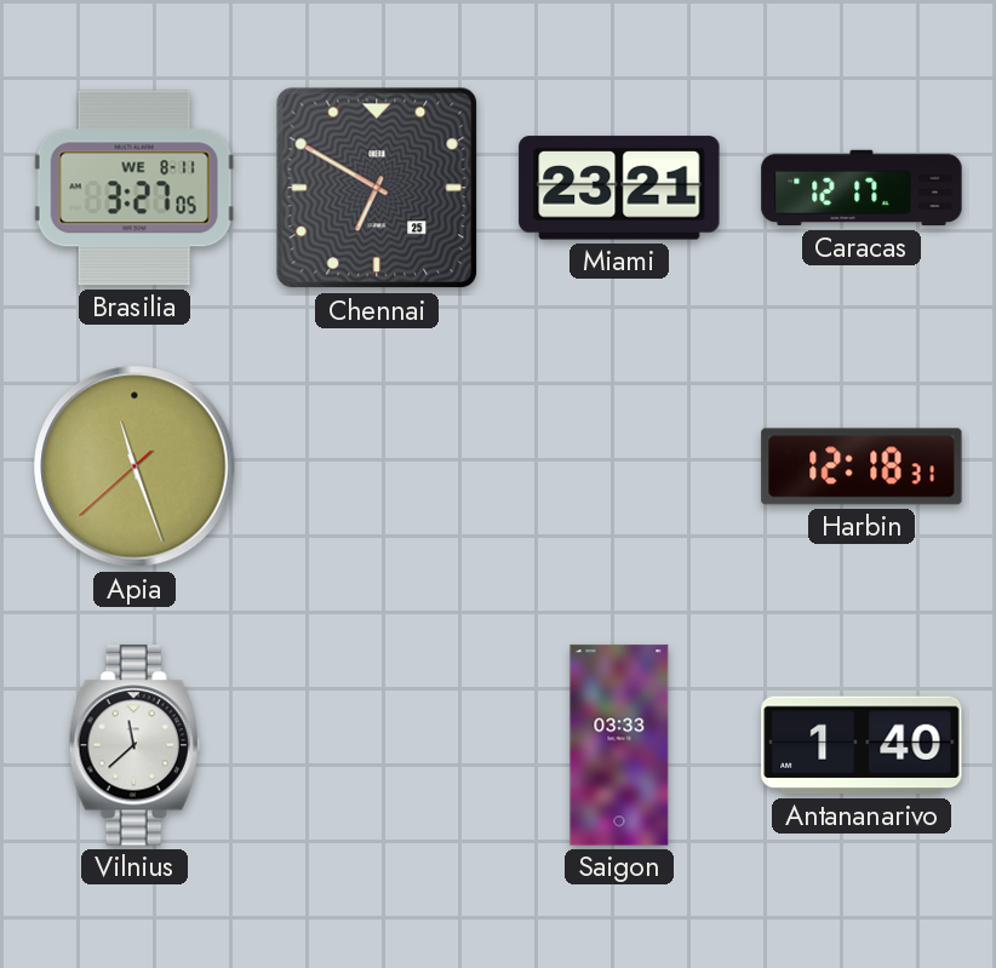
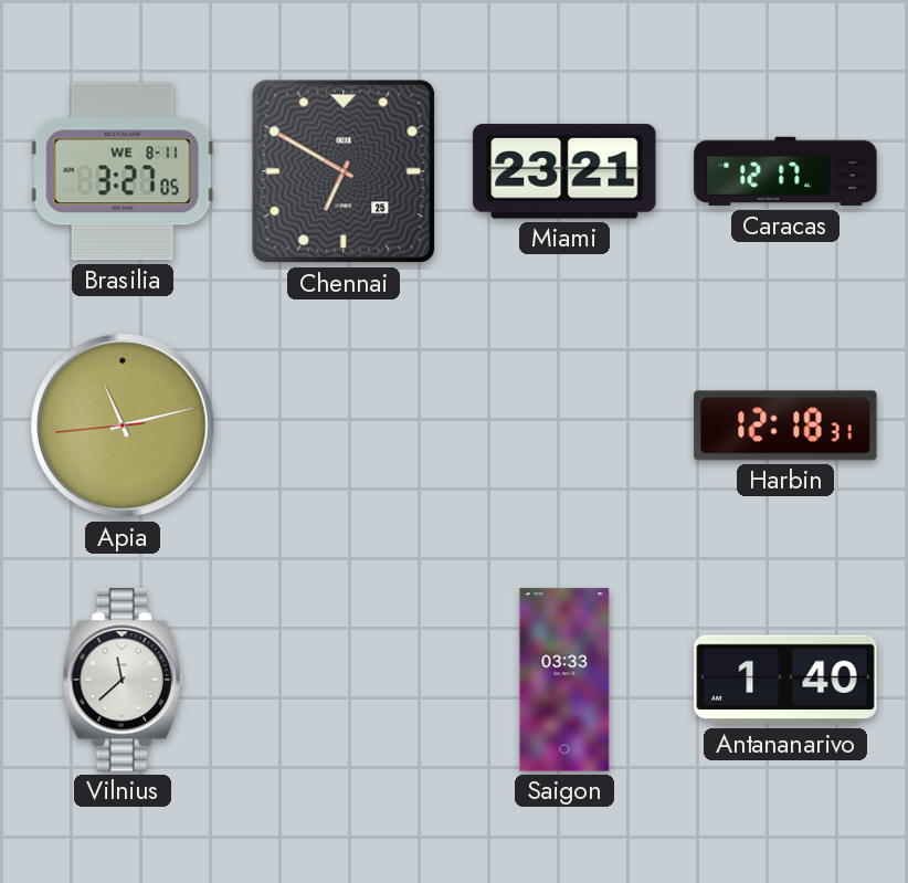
Apia: 11:26 -> 11:12
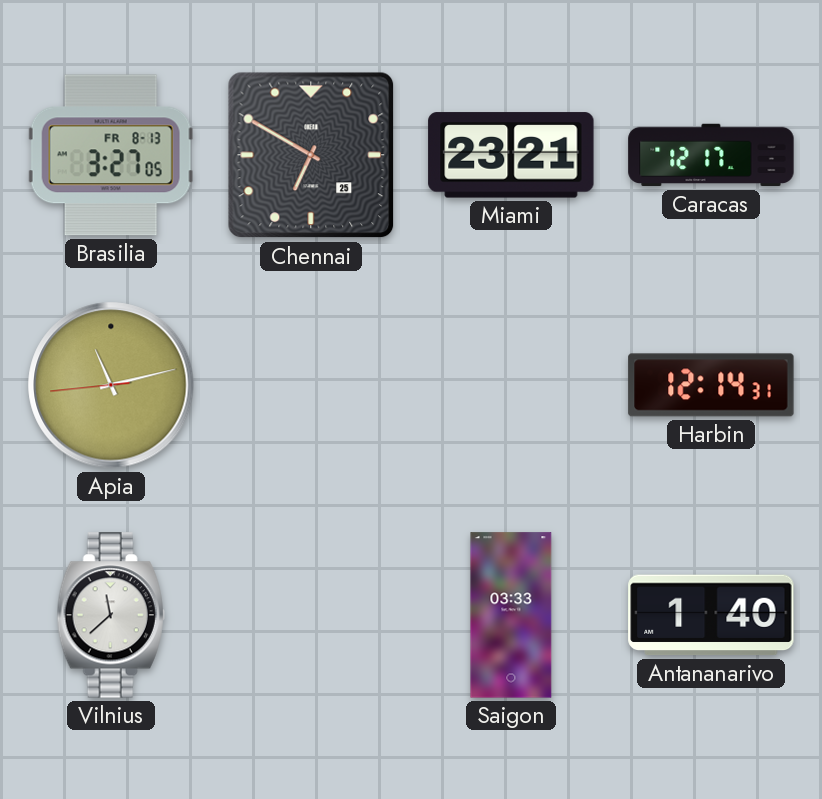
Brasilia date: WE 8-11 -> FR 8-13
Harbin: 12:18 -> 12:14
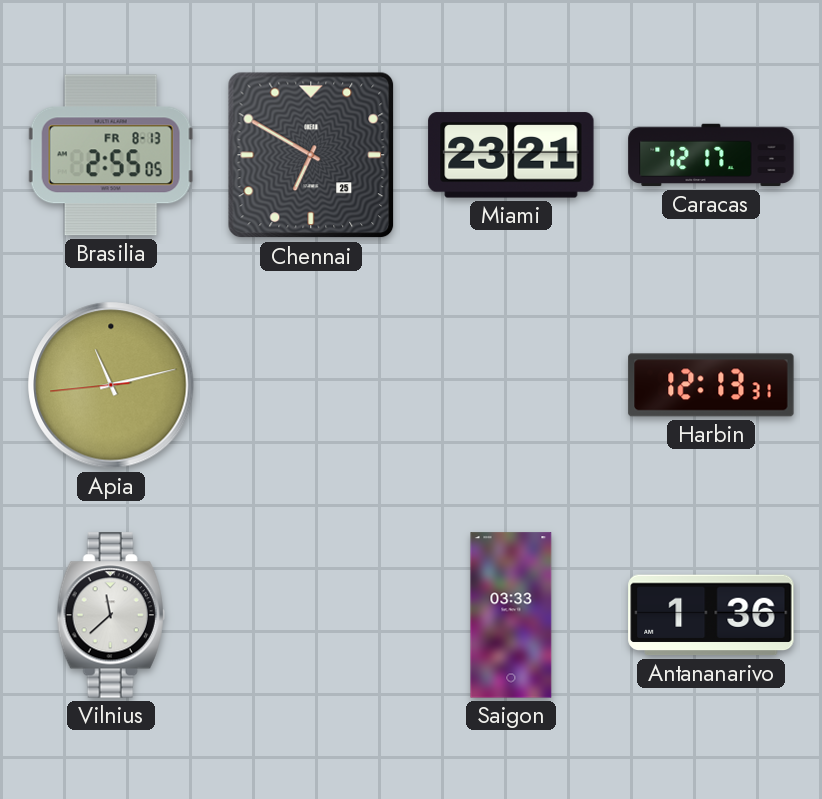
Brasilia: 3:27 -> 2:55
Harbin: 12:14 -> 12:13
Antananarivo: 1:40 -> 1:36
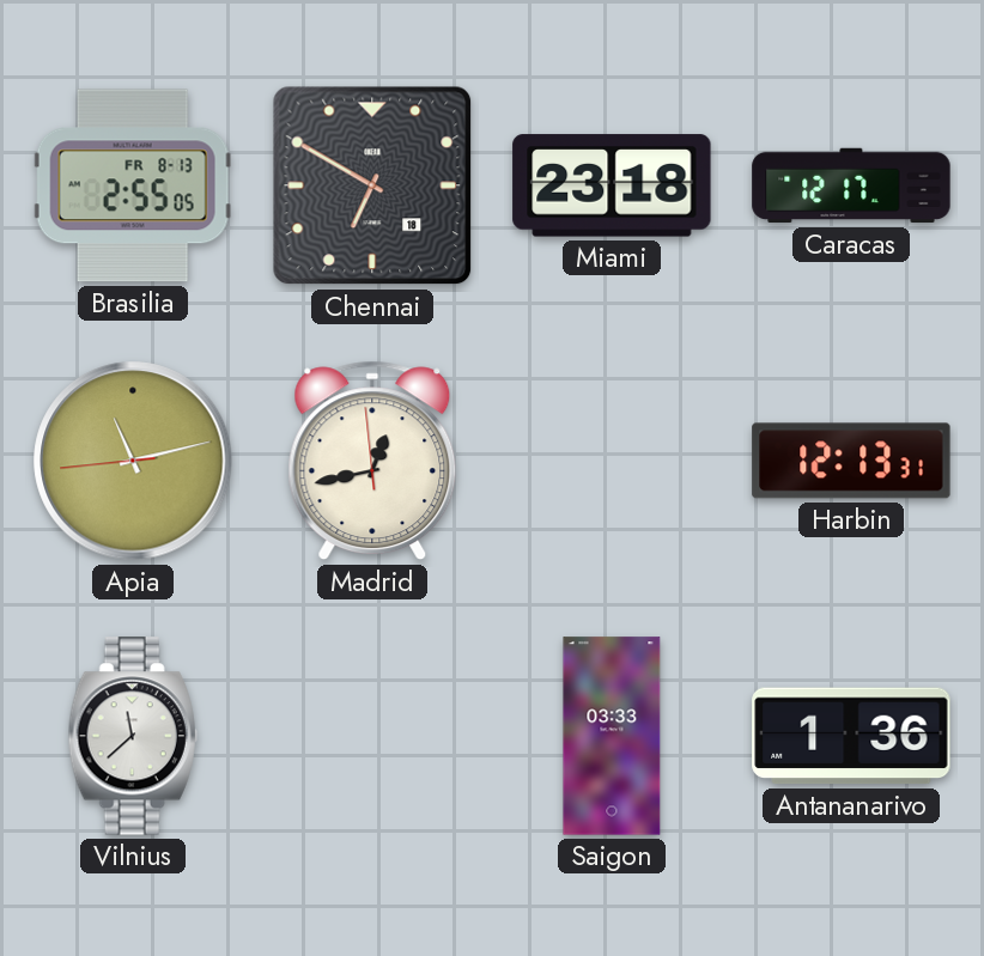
Chennai date: 25 -> 18
Miami: 23:21 -> 23:18
Madrid: none -> 12:42
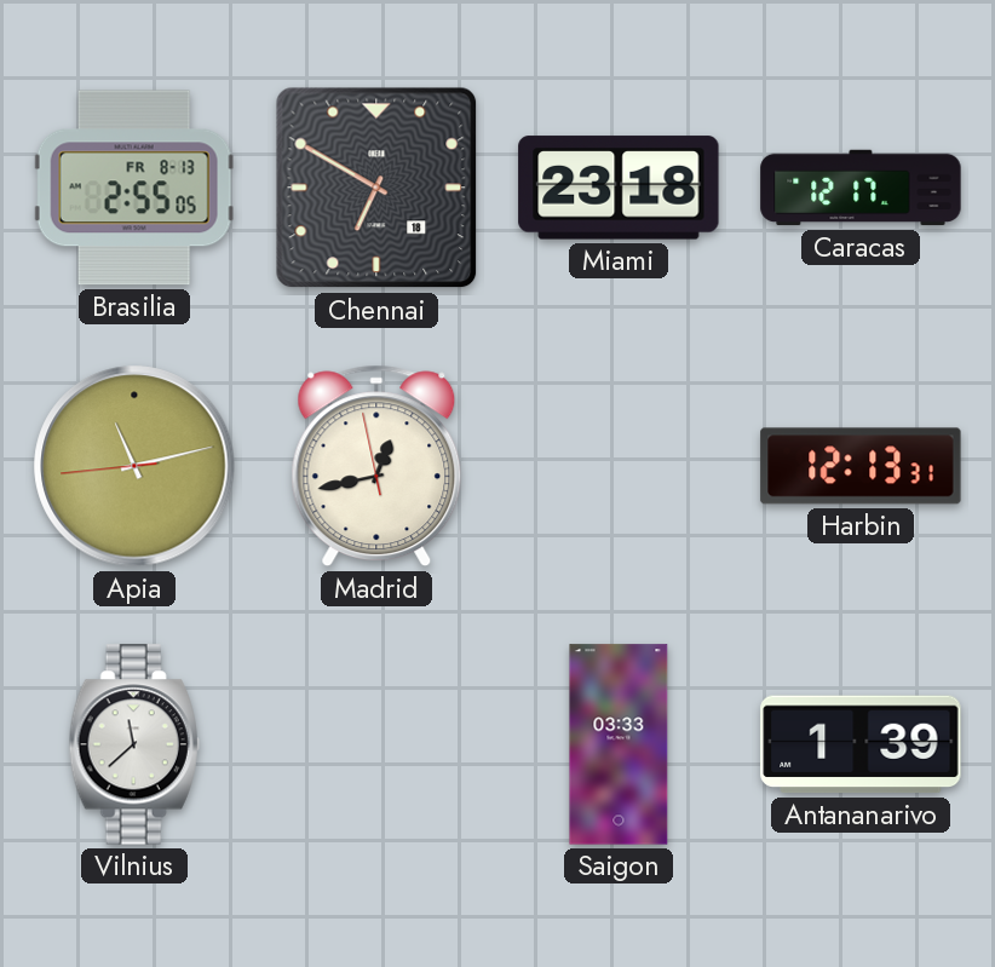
Madrid: 12:42:59 -> 12:42:58
Antananarivo: 1:36 -> 1:39
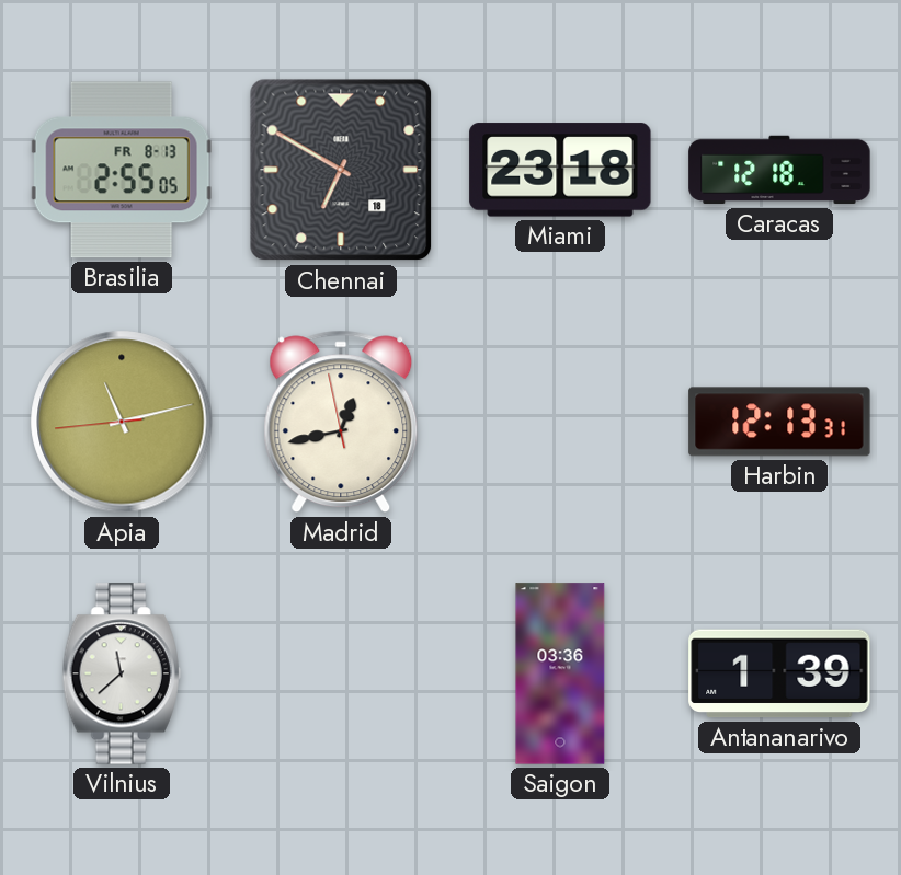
Caracas: 12:17 -> 12:18
Saigon: 03:33 -> 03:36
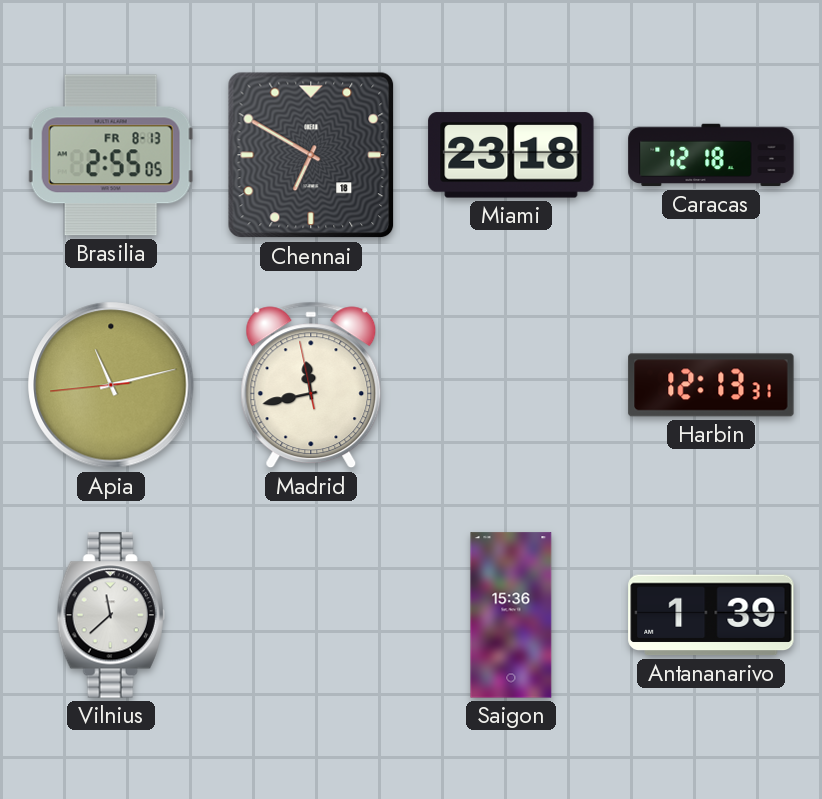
Madrid: 12:42 -> 11:42
Saigon: 03:36 -> 15:36
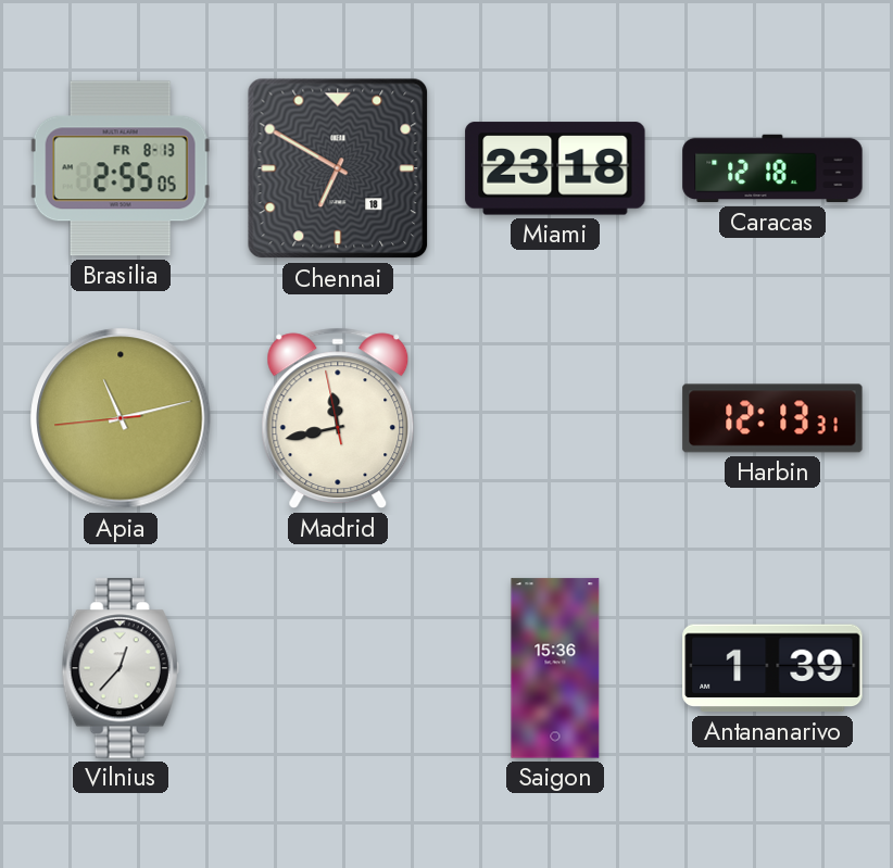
Vilnius: 11:38 -> 12:37
